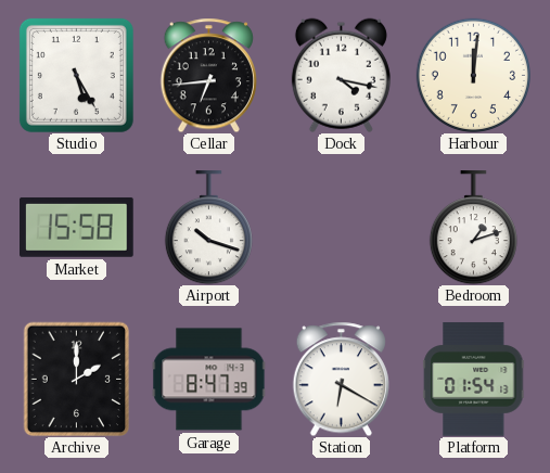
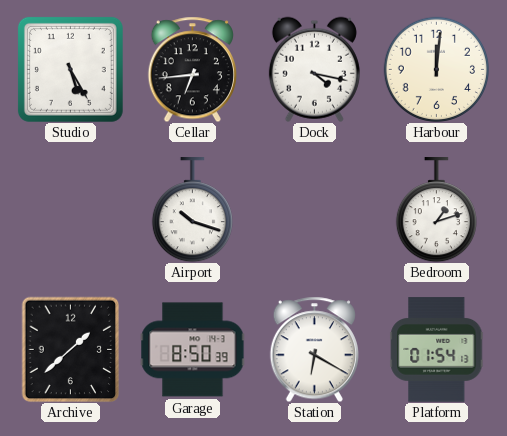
Market: 15:58 -> none
Archive: 2:00 -> 1:38
Garage: 8:47 -> 8:50
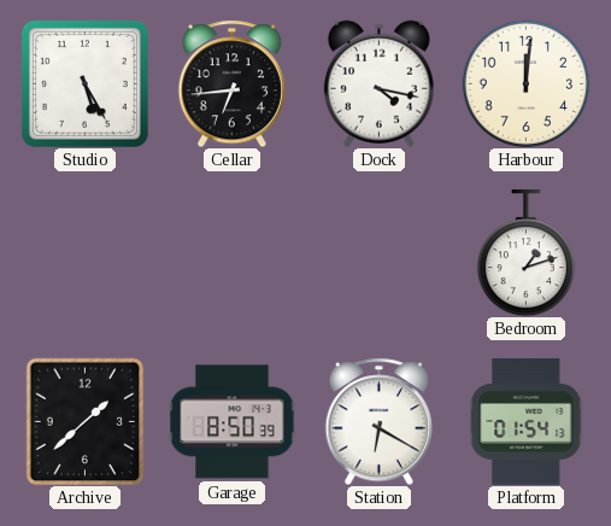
Airport: 10:18 -> none
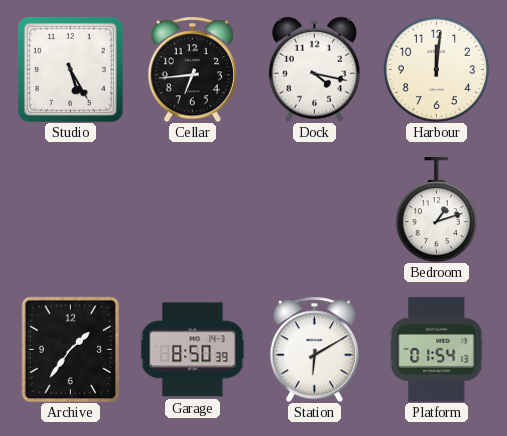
Archive: 1:38 -> 1:36
Station: 6:20 -> 6:10
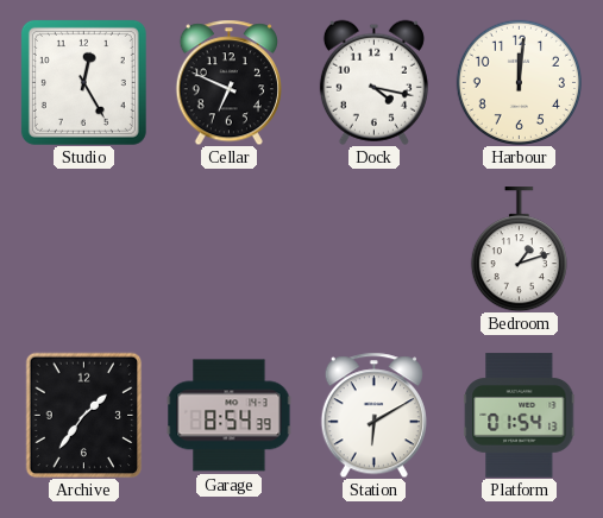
Studio: 5:25 -> 12:25
Cellar: 6:44 -> 6:49
Garage: 8:50 -> 8:54
